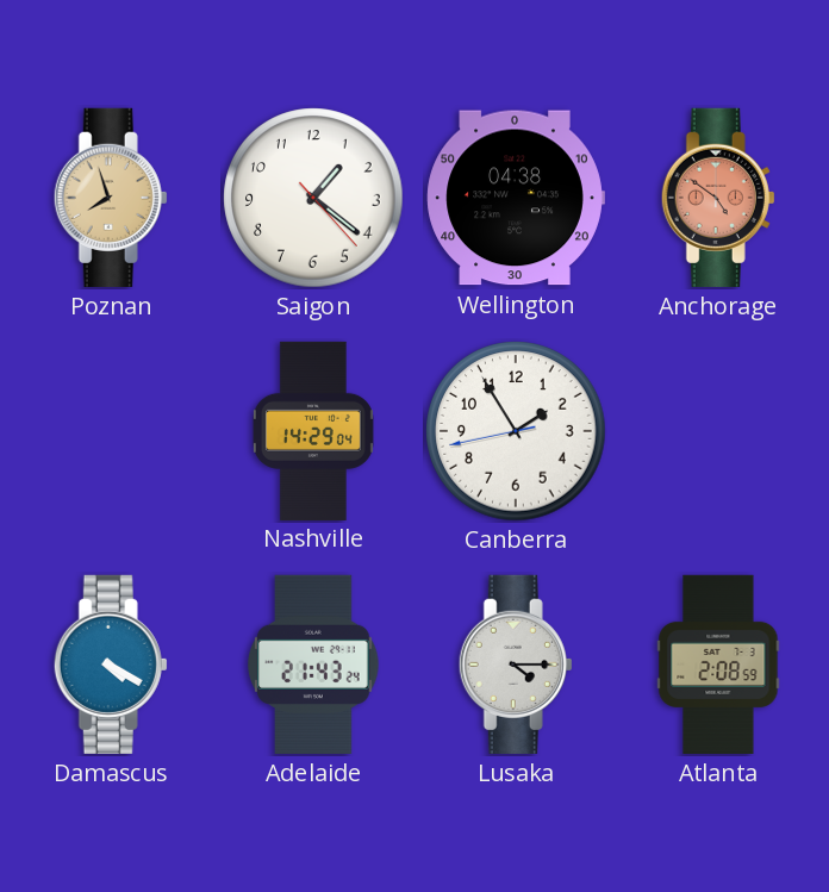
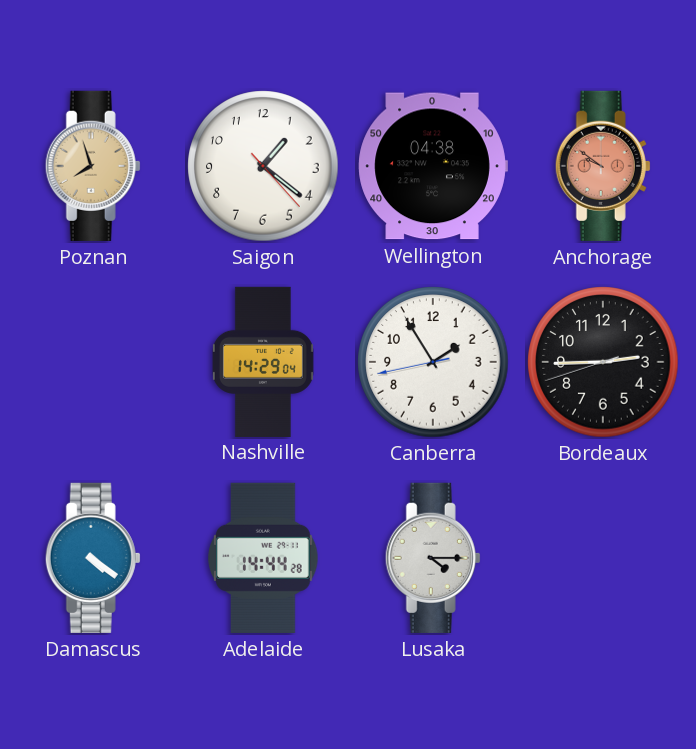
Anchorage: 4:51 -> 9:51
Bordeaux: none -> 2:44
Damascus: 4:20 -> 4:21
Adelaide: 21:43 -> 14:44
Atlanta: 2:08 -> none
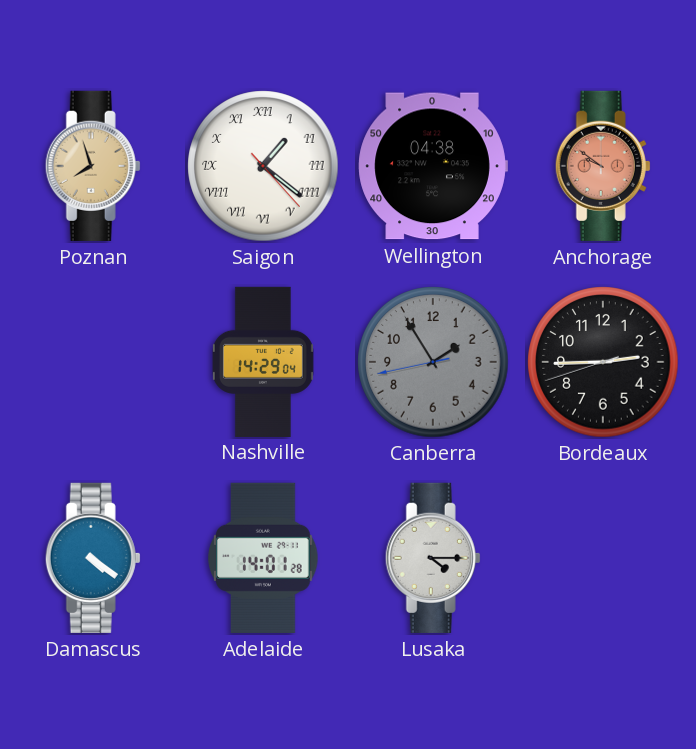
Saigon numerals: Arabic -> Roman
Canberra dial: white -> grey
Adelaide: 14:44 -> 14:01
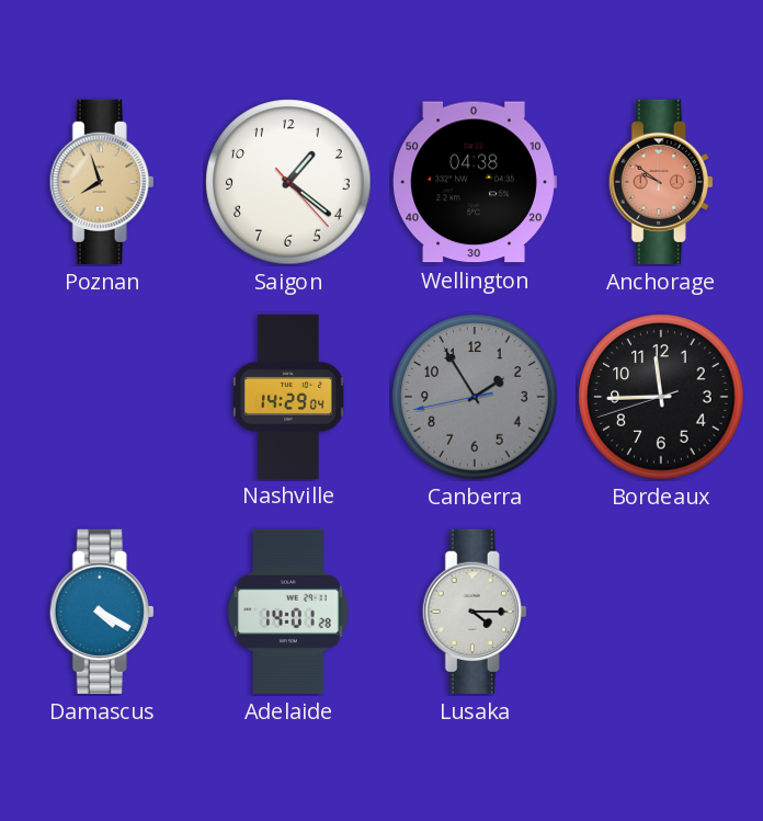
Saigon numerals: Roman -> Arabic
Bordeaux: 2:44 -> 11:44
Damascus: 4:21 -> 4:20
